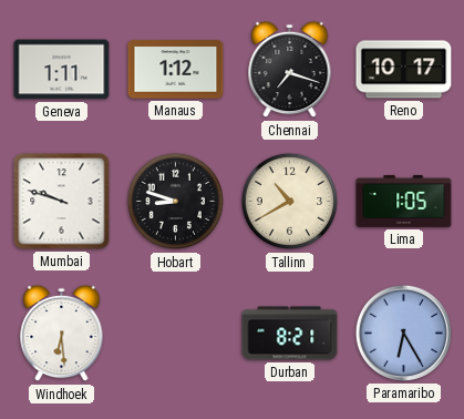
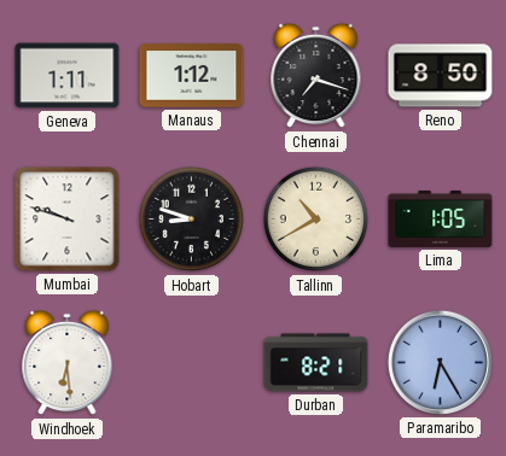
Reno: 10:17 -> 8:50
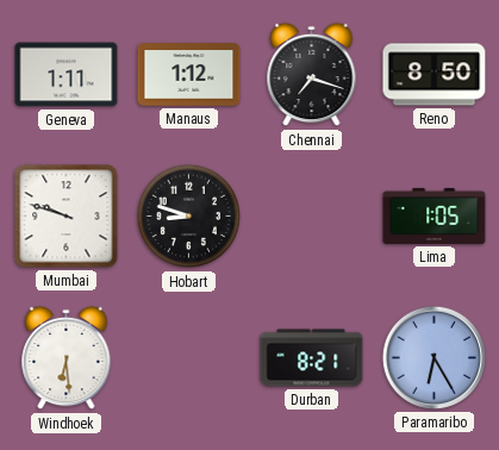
Tallinn: 10:40 -> none
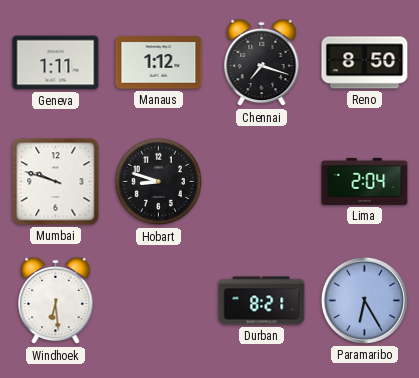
Lima: 1:05 -> 2:04
